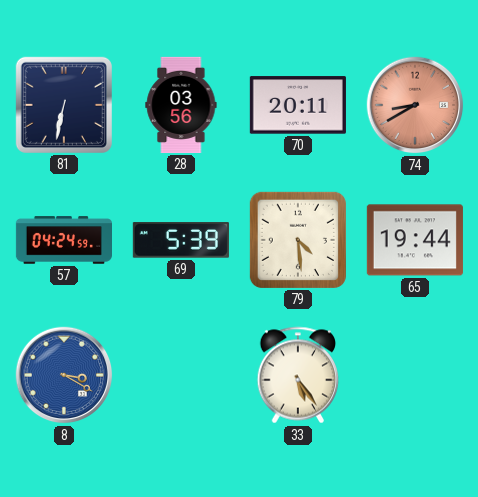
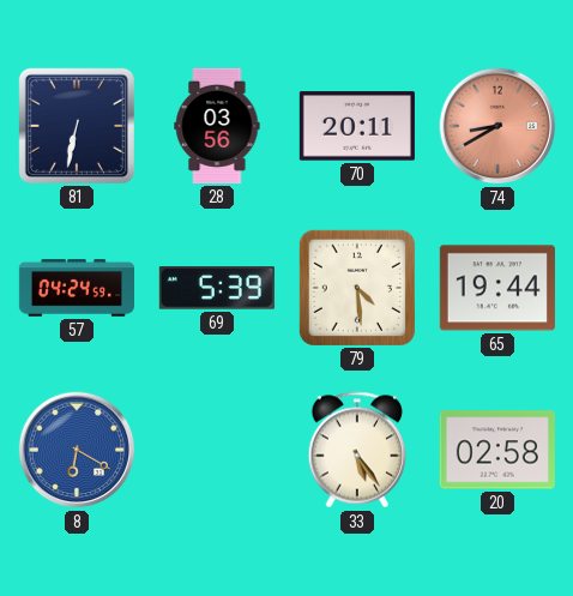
8: 3:20 -> 6:20
20: none -> 02:58
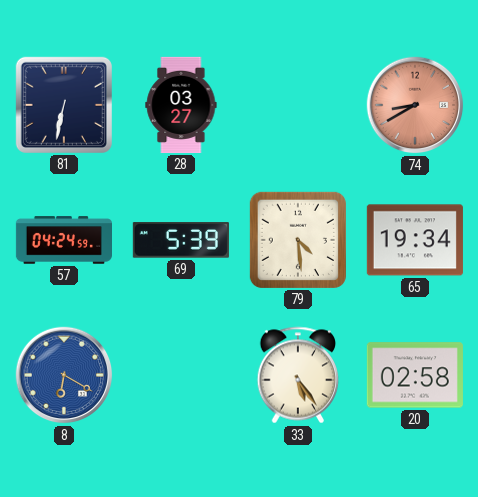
28: 03:56 -> 03:27
70: 20:11 -> none
65: 19:44 -> 19:34
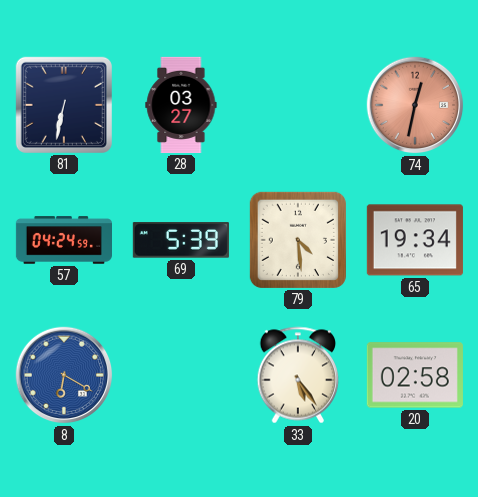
74: 8:40 -> 12:32
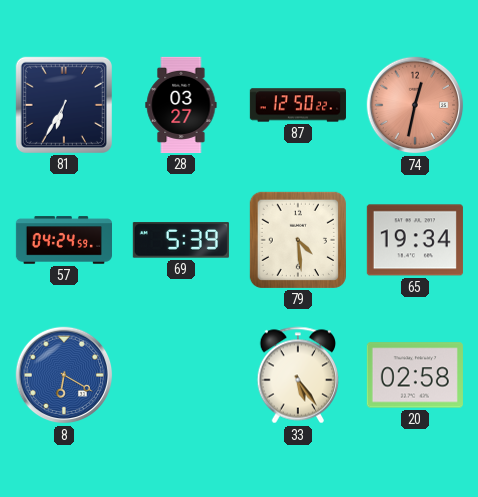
81: 6:32 -> 6:35
87: none -> 12:50
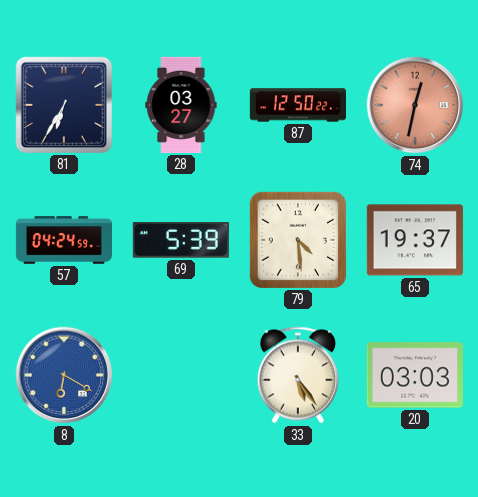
65: 19:34 -> 19:37
20: 02:58 -> 03:03
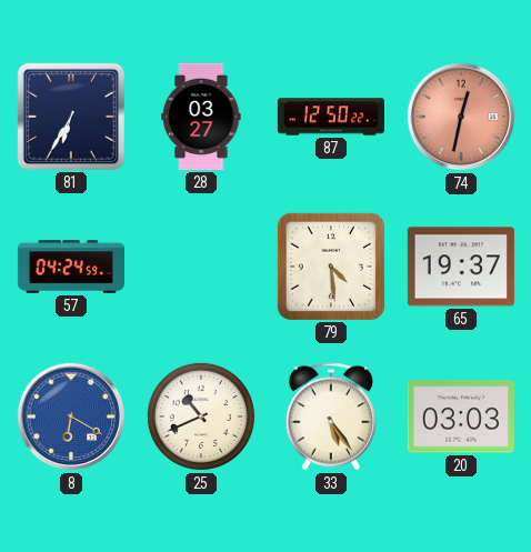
69: 5:39 -> none
25: none -> 10:41
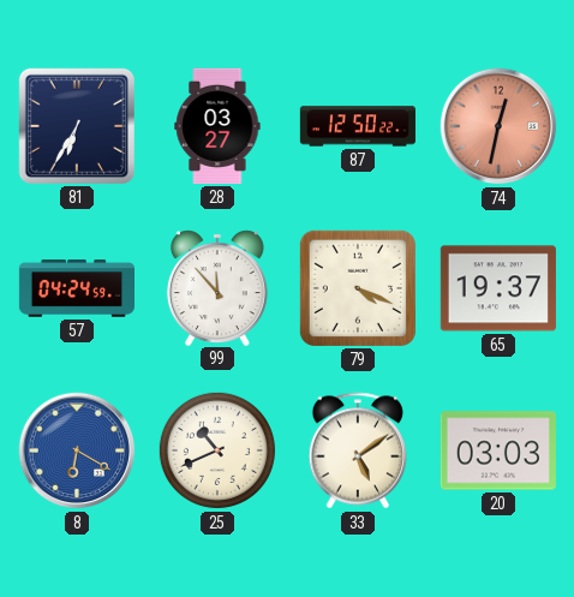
99: none -> 11:53
79: 4:29 -> 4:19
33: 5:24 -> 5:09
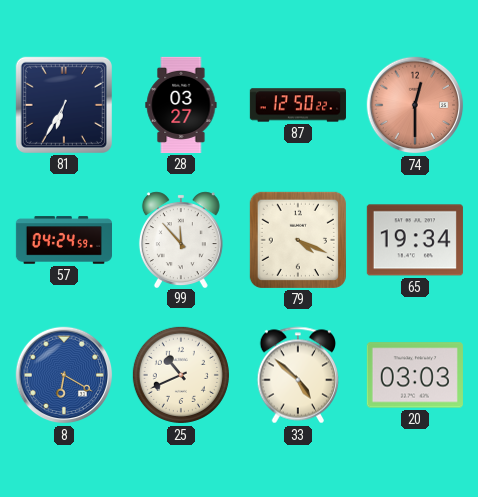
74: 12:32 -> 12:30
65: 19:37 -> 19:34
33: 5:09 -> 4:52
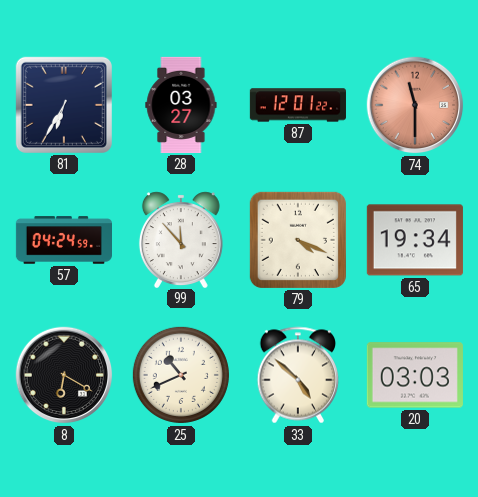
87: 12:50 -> 12:01
74: 12:30 -> 11:30
8 dial: blue -> black
